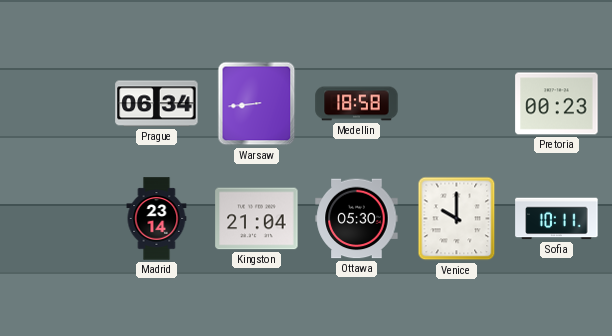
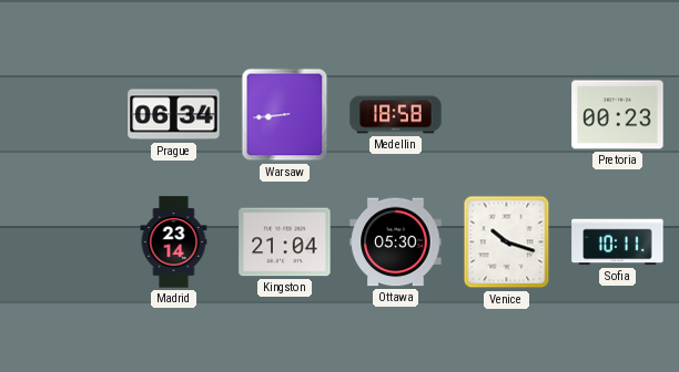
Venice: 10:00 -> 10:18
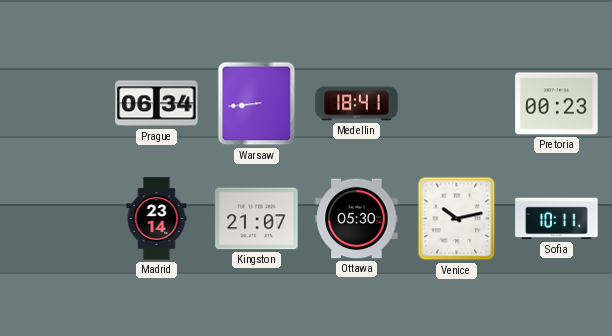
Medellin: 18:58 -> 18:41
Kingston: 21:04 -> 21:07
Venice: 10:18 -> 10:13
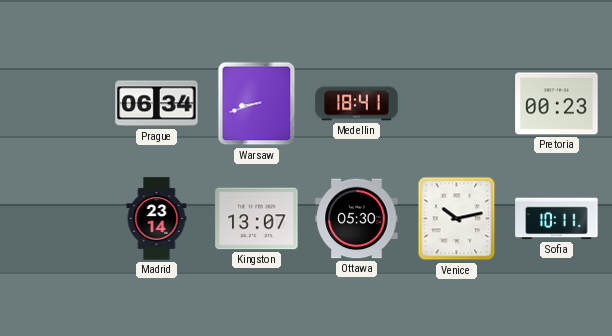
Warsaw: 8:44 -> 8:42
Kingston: 21:07 -> 13:07
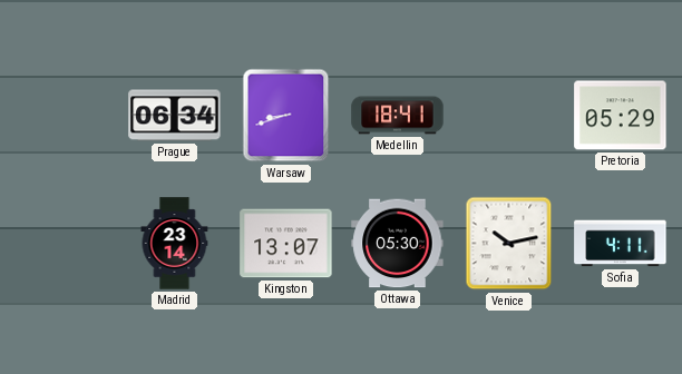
Pretoria: 00:23 -> 05:29
Sofia: 10:11 -> 4:11
